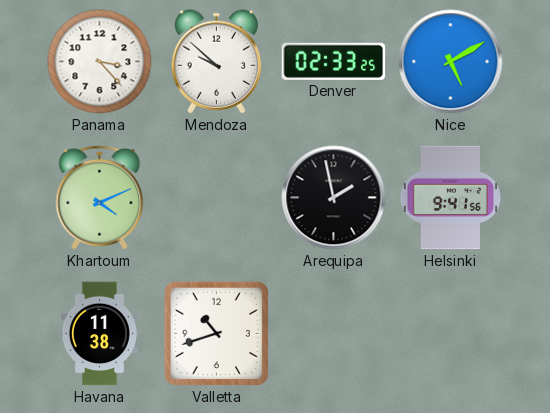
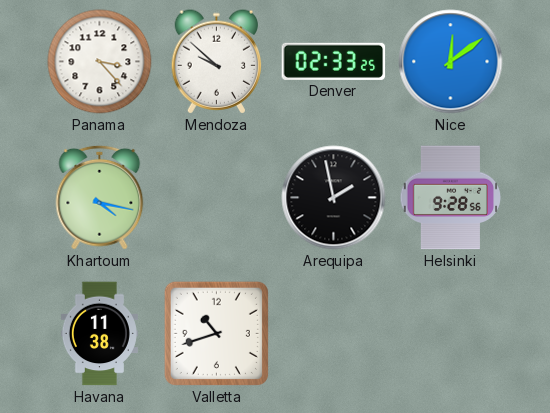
Nice: 5:10 -> 12:09
Khartoum: 4:11 -> 4:17
Helsinki: 9:41 -> 9:28
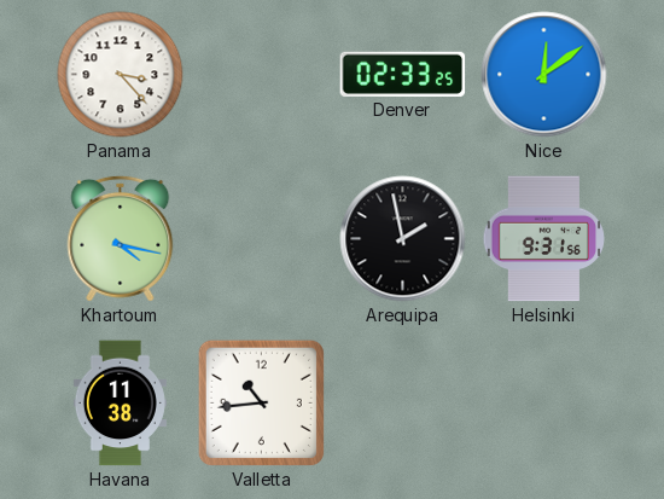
Mendoza: 9:52 -> none
Helsinki: 9:28 -> 9:31
Valletta: 10:42 -> 10:44
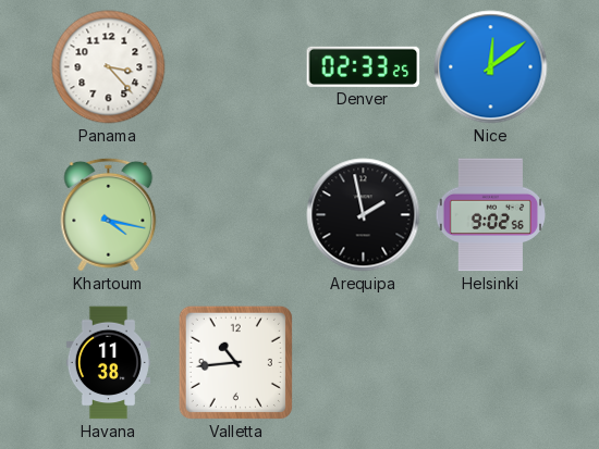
Helsinki: 9:31 -> 9:02
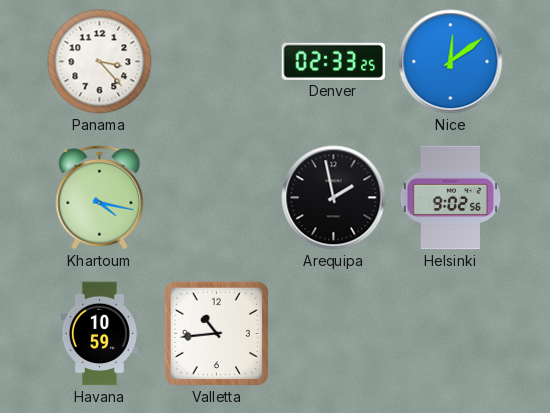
Havana: 11:38 -> 10:59
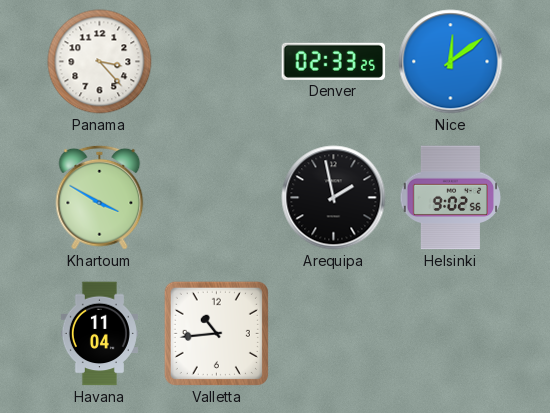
Khartoum: 4:17 -> 3:50
Havana: 10:59 -> 11:04
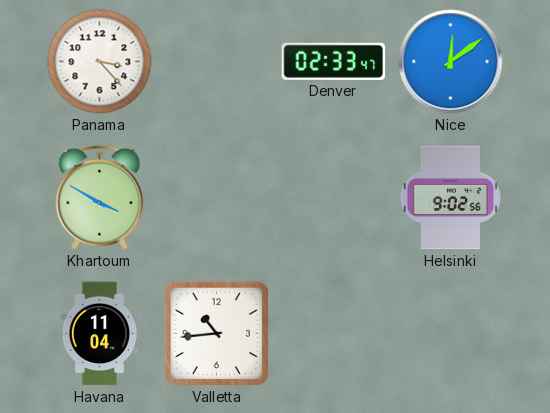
Denver: 02:33:25 -> 02:33:47
Arequipa: 1:58 -> none
